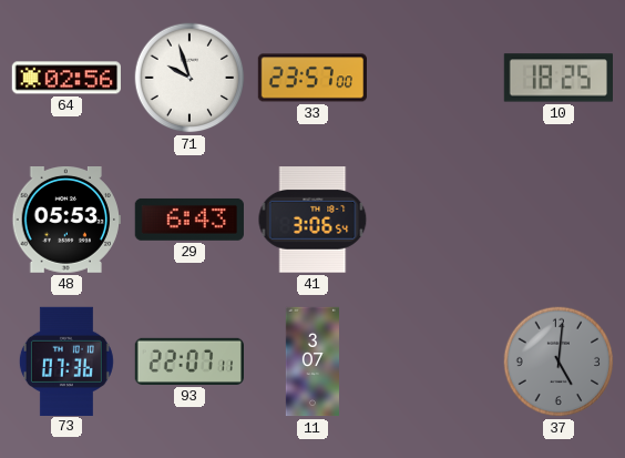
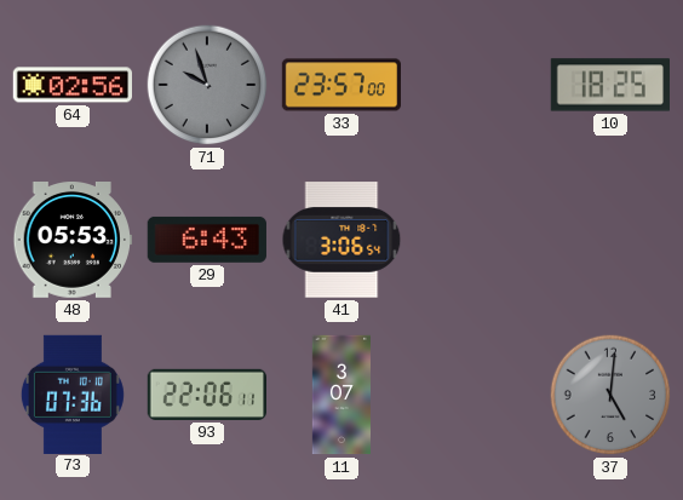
71 dial: white -> grey
93: 22:07 -> 22:06
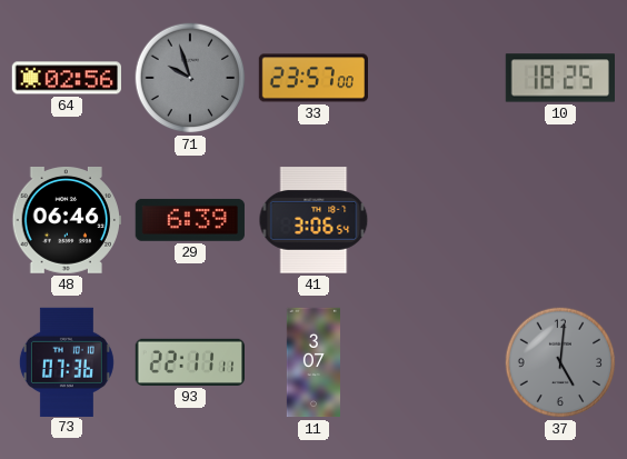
48: 05:53 -> 06:46
29: 6:43 -> 6:39
93: 22:06 -> 22:11
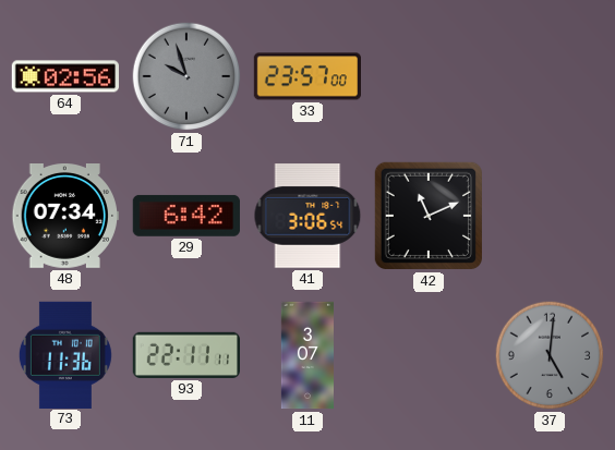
10: 18:25 -> none
48: 06:46 -> 07:34
29: 6:39 -> 6:42
42: none -> 11:11
73: 07:36 -> 11:36
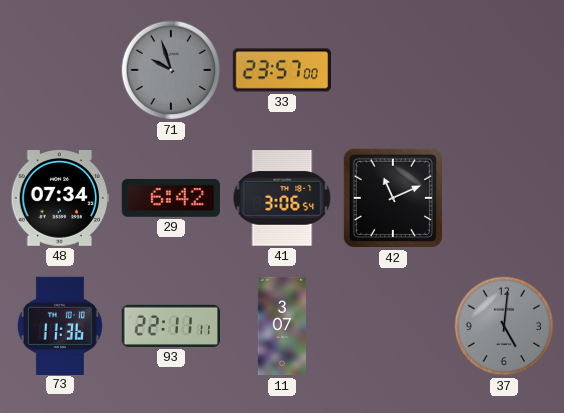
64: 02:56 -> none
